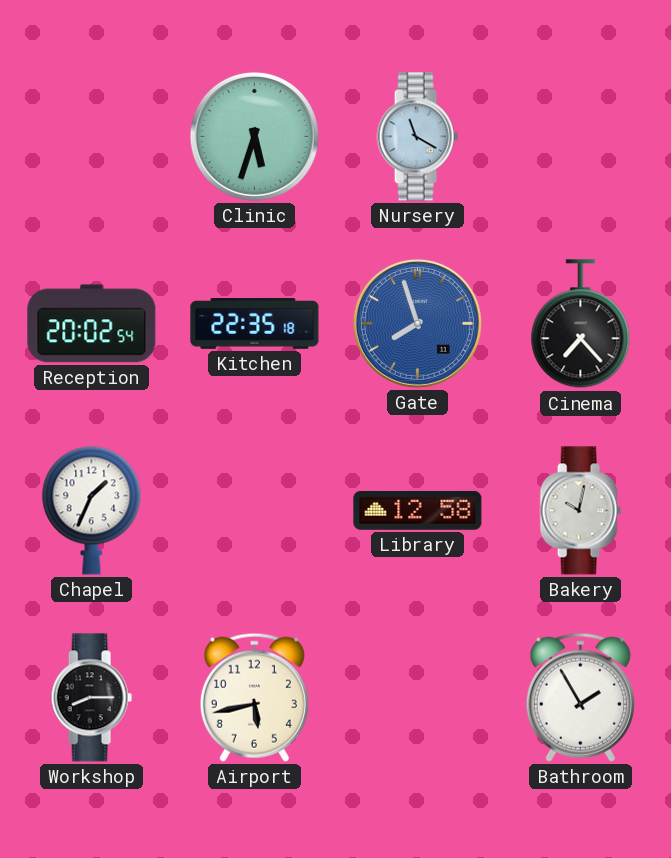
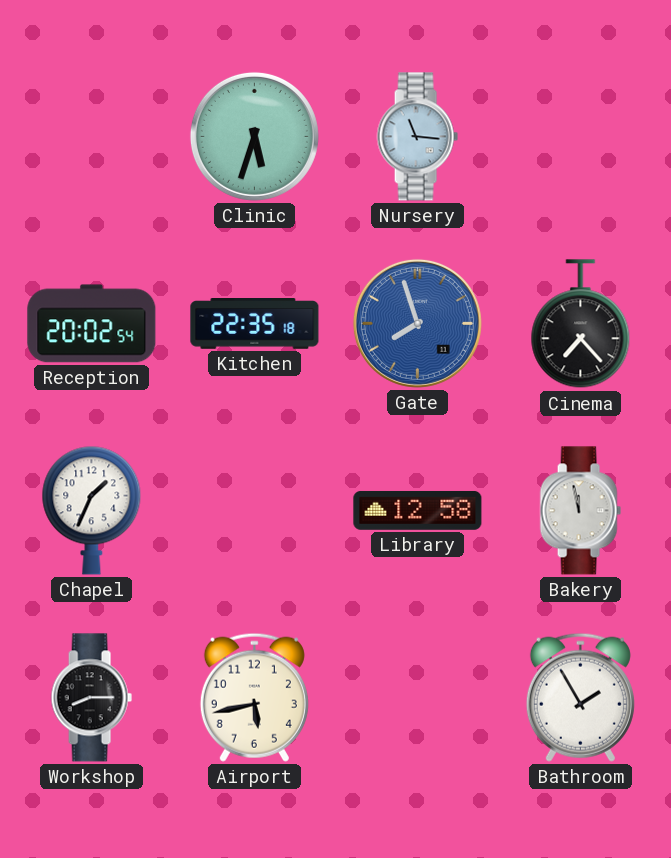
Nursery: 11:20 -> 11:16
Bakery: 10:02 -> 11:58
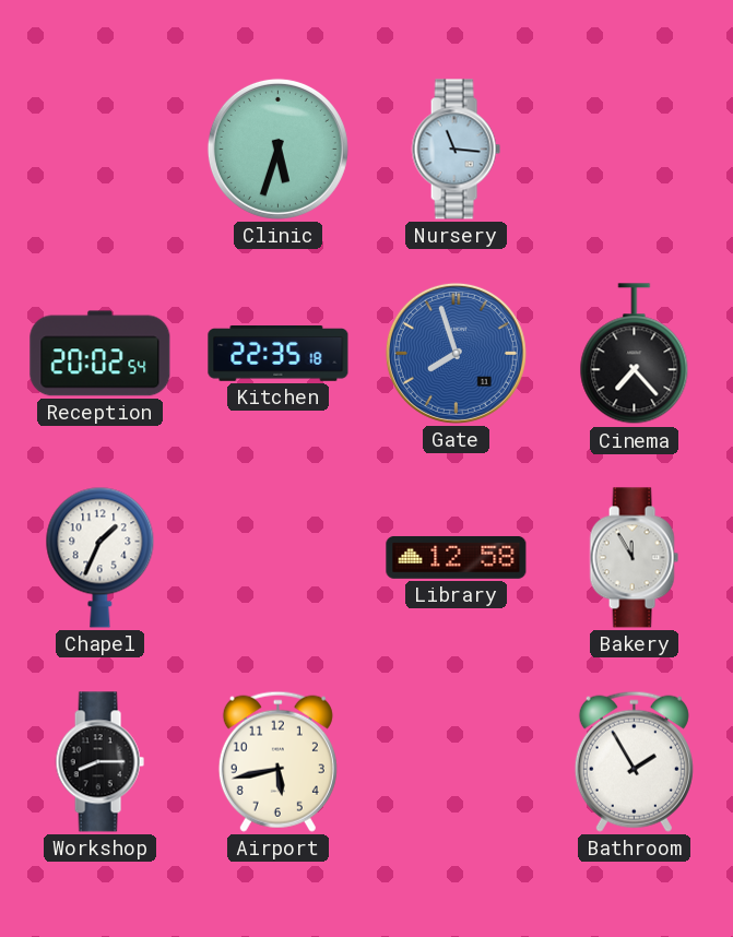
Bakery: 11:58 -> 11:55
